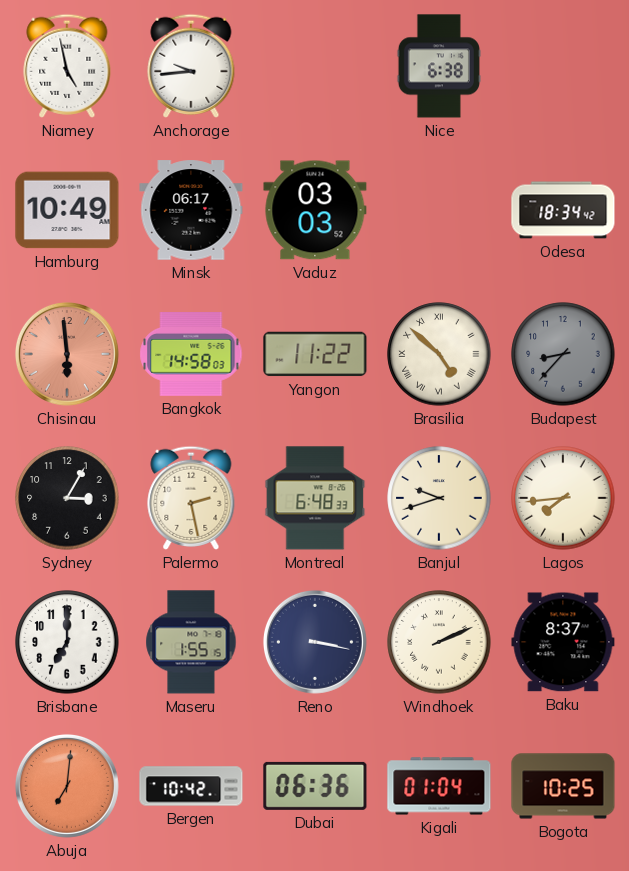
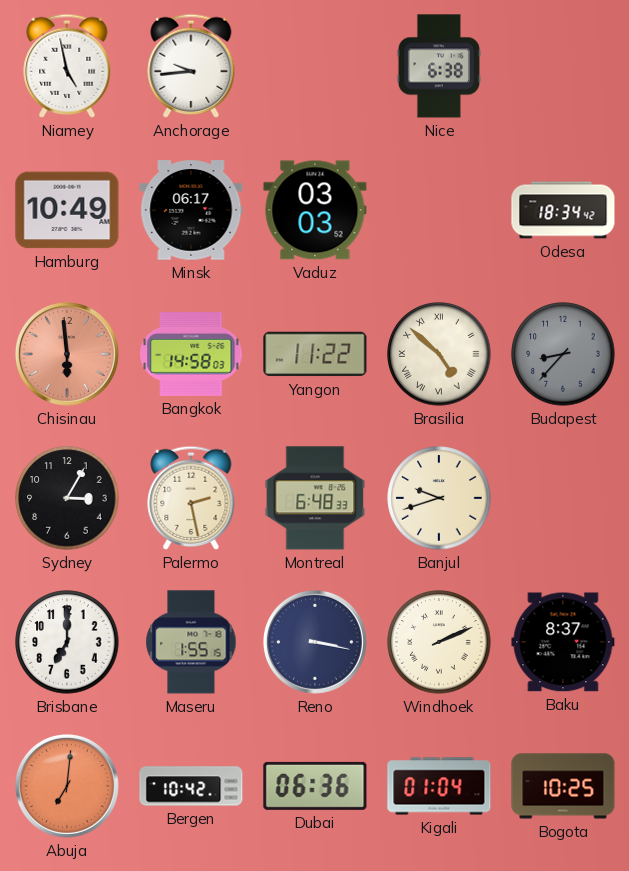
Lagos: 7:44 -> none
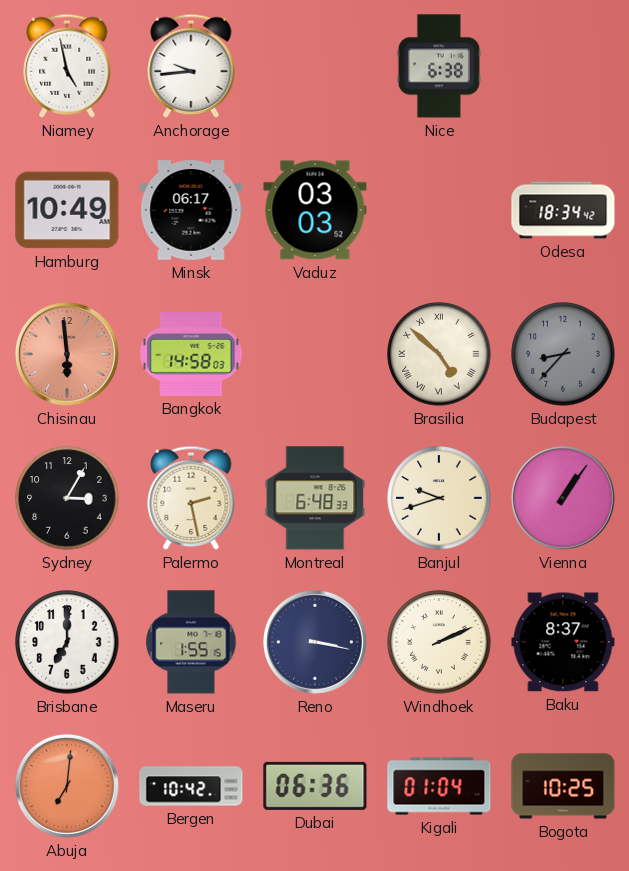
Yangon: 11:22 -> none
Vienna: none -> 1:06
